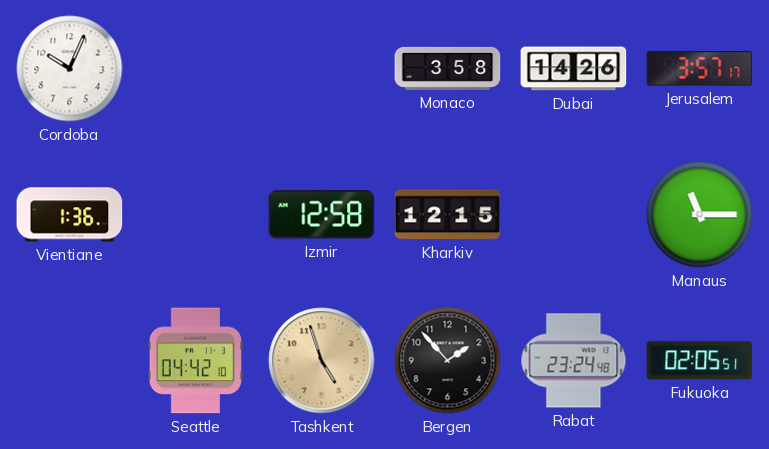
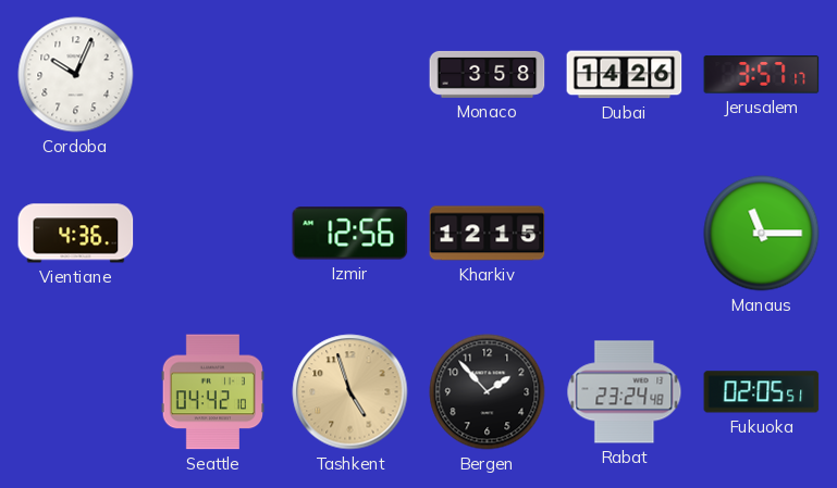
Vientiane: 1:36 -> 4:36
Izmir: 12:58 -> 12:56
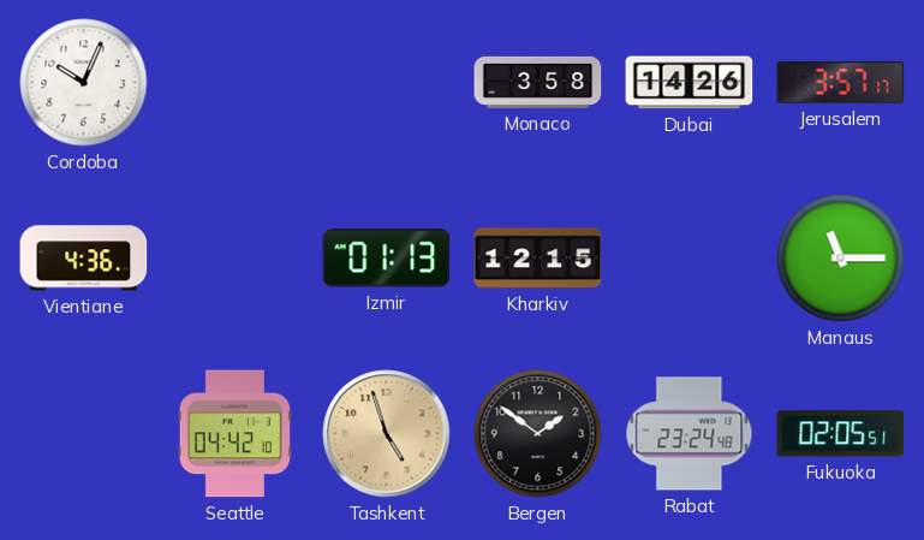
Izmir: 12:56 -> 01:13
Bergen: 1:53 -> 1:51
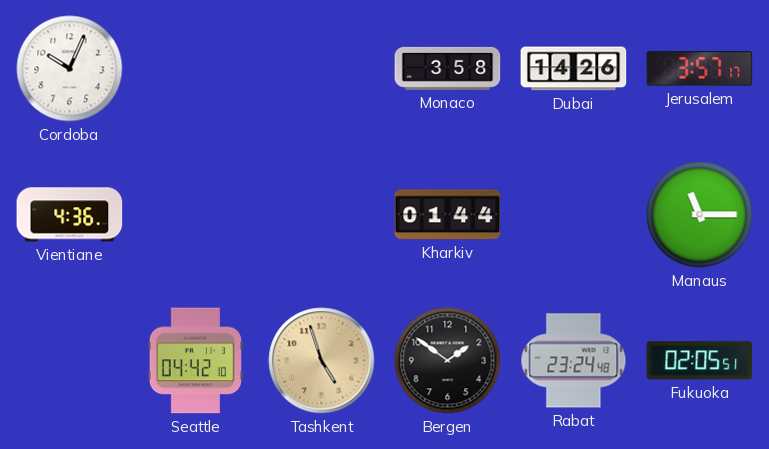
Izmir: 01:13 -> none
Kharkiv: 12:15 -> 01:44
